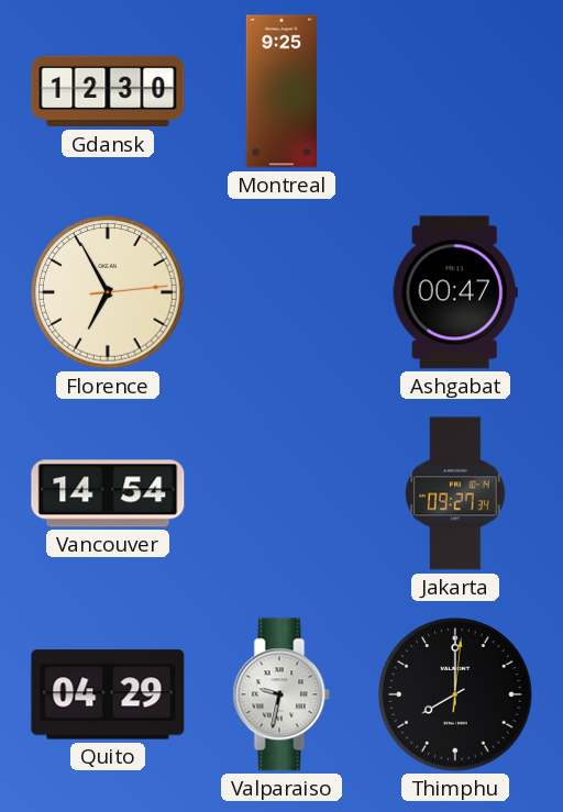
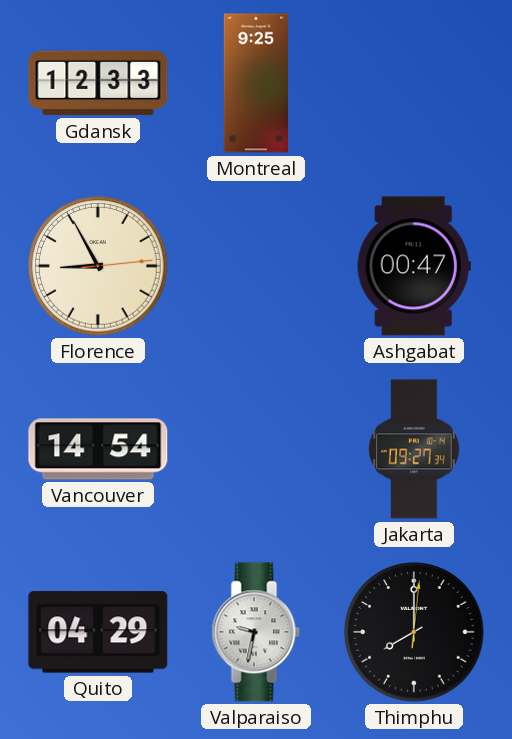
Gdansk: 12:30 -> 12:33
Florence: 6:55 -> 8:55
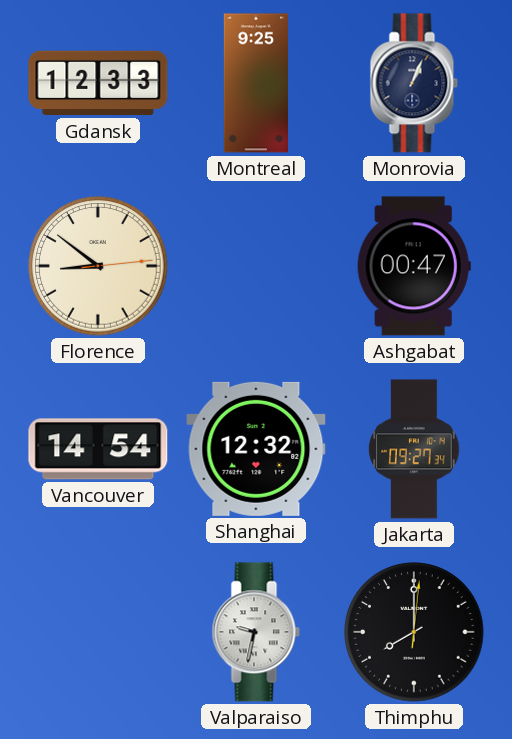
Monrovia: none -> 1:04
Florence: 8:55 -> 8:51
Shanghai: none -> 12:32
Quito: 04:29 -> none
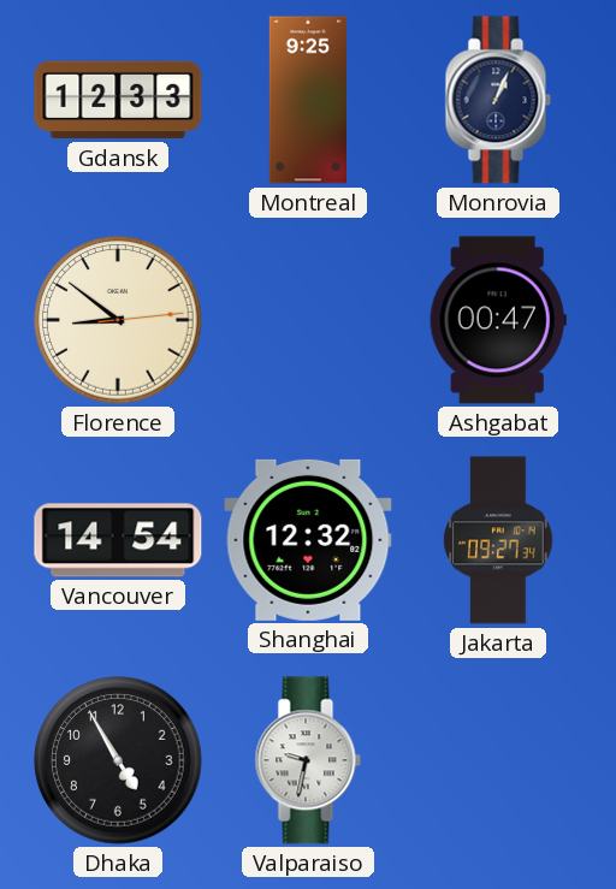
Dhaka: none -> 4:55
Thimphu: 8:00 -> none
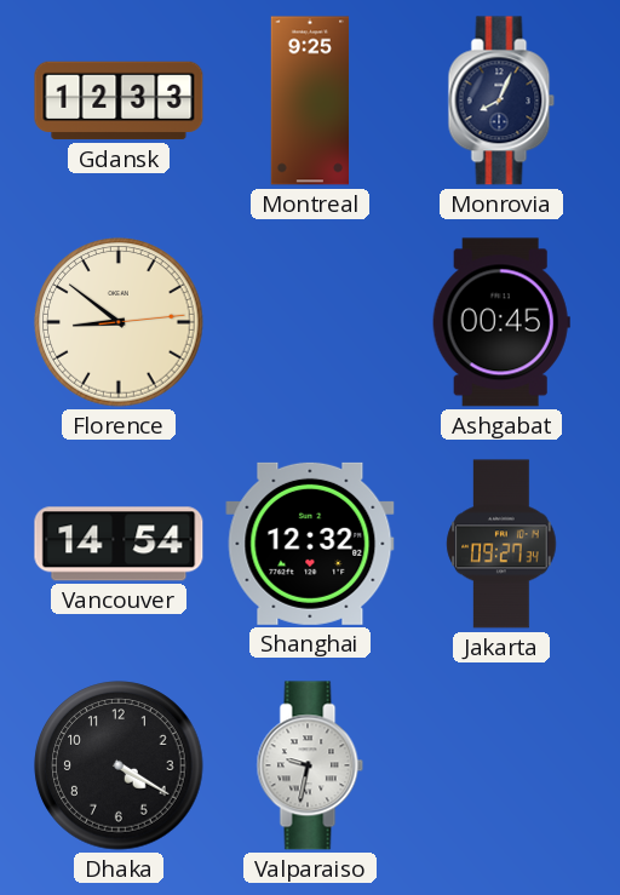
Monrovia: 1:04 -> 8:04
Ashgabat: 00:47 -> 00:45
Dhaka: 4:55 -> 4:20
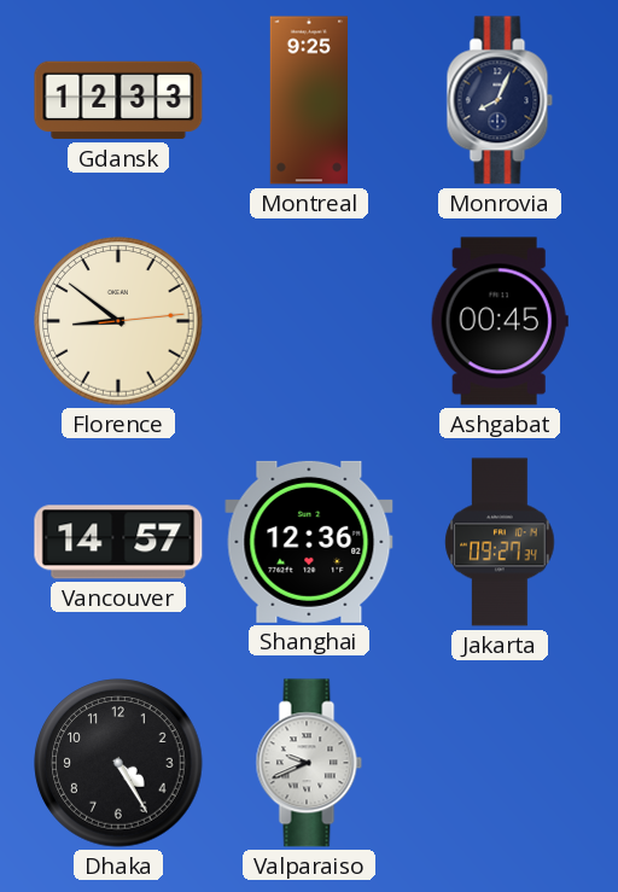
Vancouver: 14:54 -> 14:57
Shanghai: 12:32 -> 12:36
Dhaka: 4:20 -> 4:25
Valparaiso: 9:32 -> 9:41
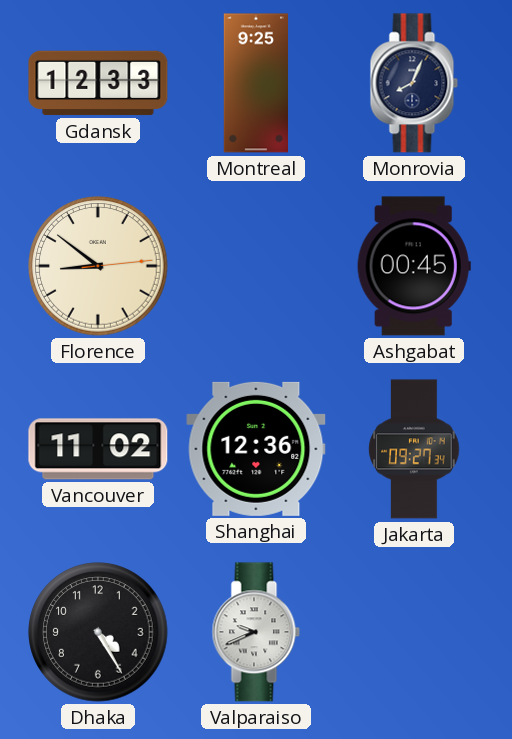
Vancouver: 14:57 -> 11:02
